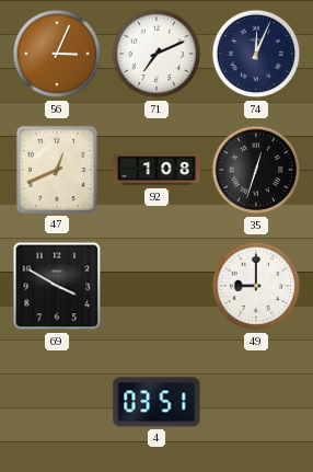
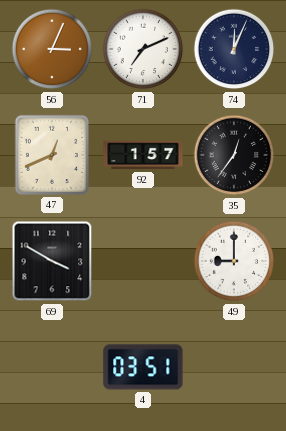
92: 1:08 -> 1:57
35: 12:33 -> 12:36
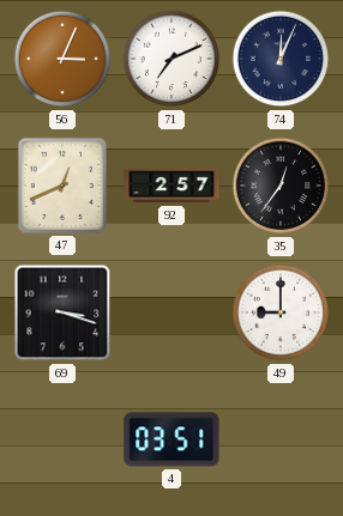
92: 1:57 -> 2:57
69: 3:50 -> 3:18
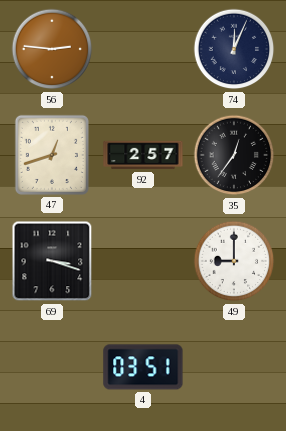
56: 3:04 -> 2:46
71: 7:11 -> none
47: 12:41 -> 12:42
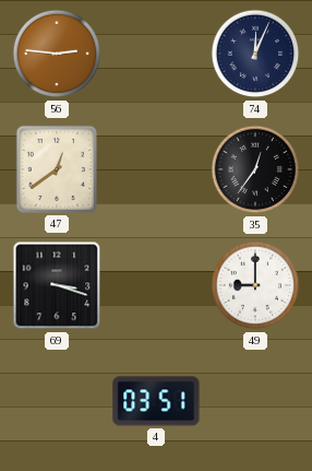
47: 12:42 -> 12:39
92: 2:57 -> none
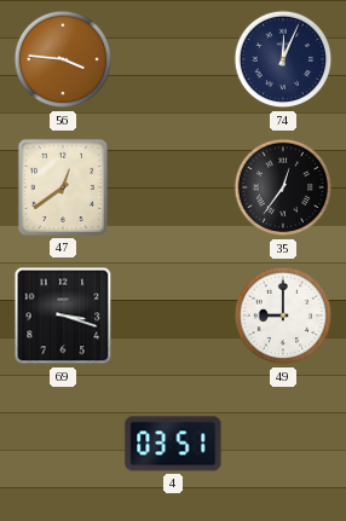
56: 2:46 -> 3:46
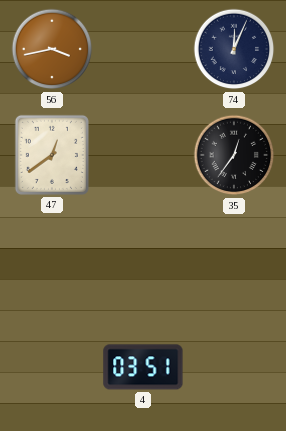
56: 3:46 -> 3:43
69: 3:18 -> none
49: 9:00 -> none
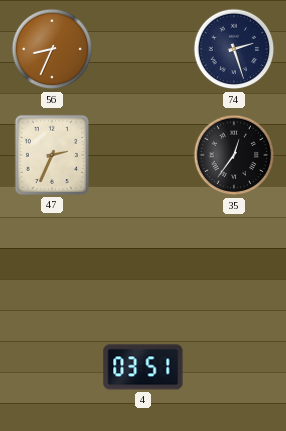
56: 3:43 -> 8:34
74: 12:04 -> 2:27
47: 12:39 -> 2:34
